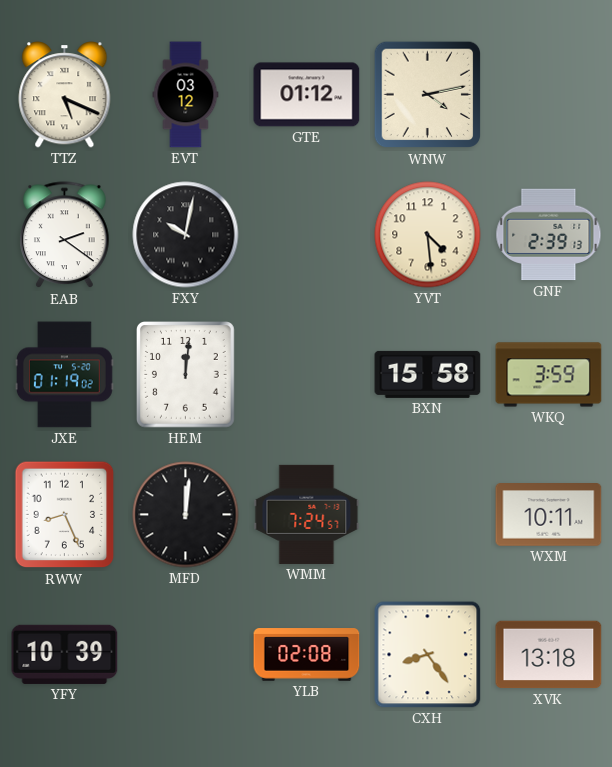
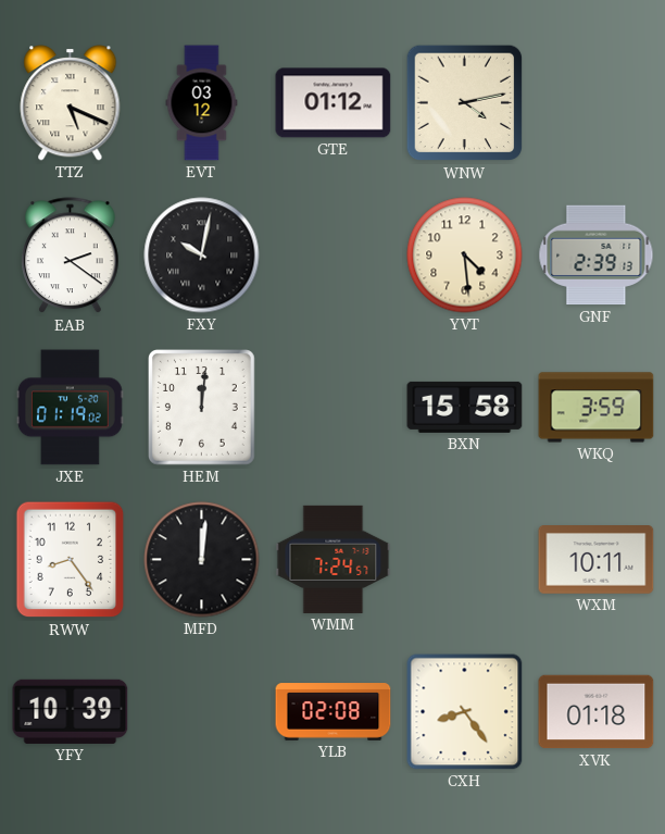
RWW: 8:26 -> 8:24
XVK: 13:18 -> 01:18
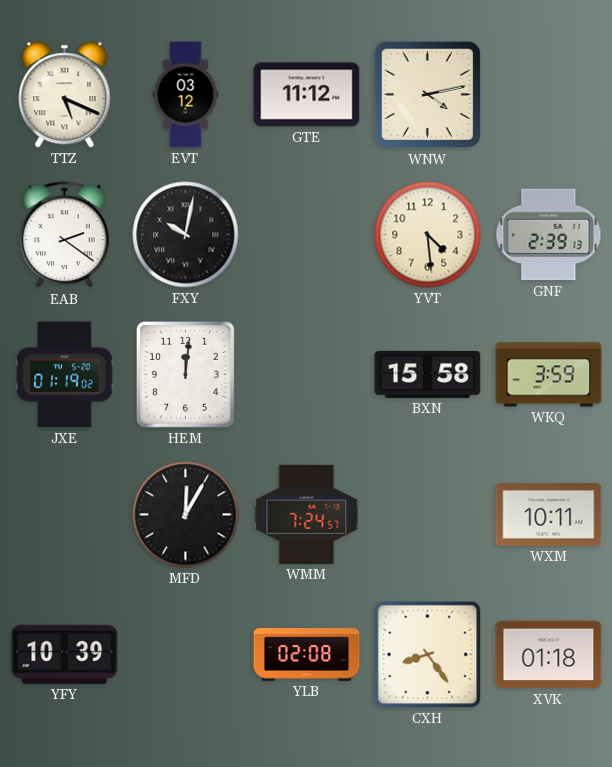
GTE: 01:12 -> 11:12
RWW: 8:24 -> none
MFD: 12:01 -> 12:05
